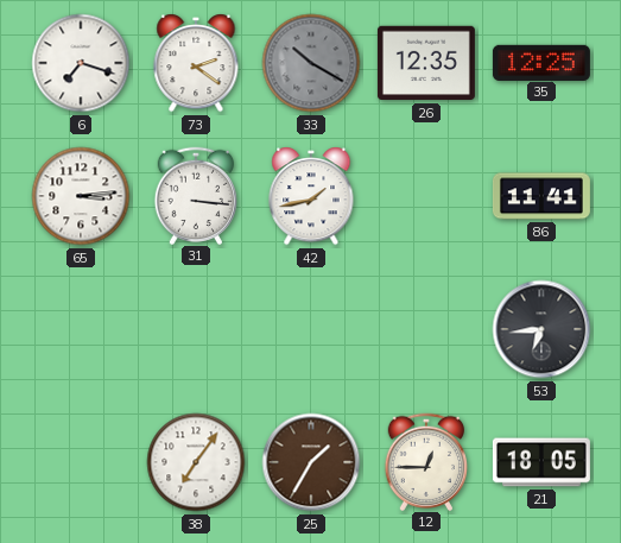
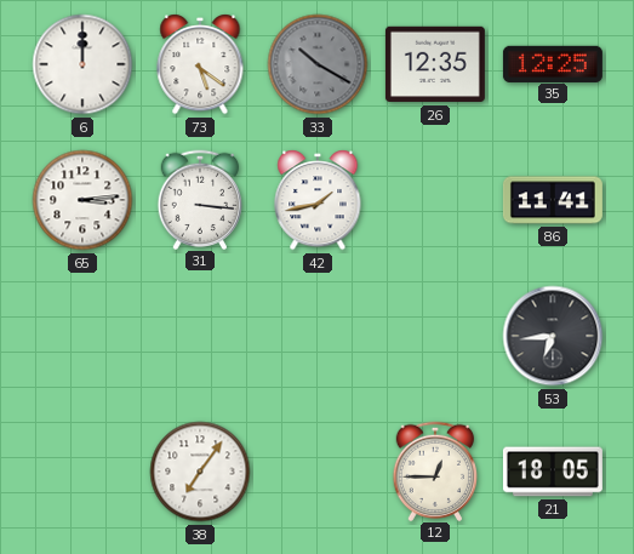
6: 7:18 -> 12:00
73: 2:21 -> 5:21
25: 1:35 -> none
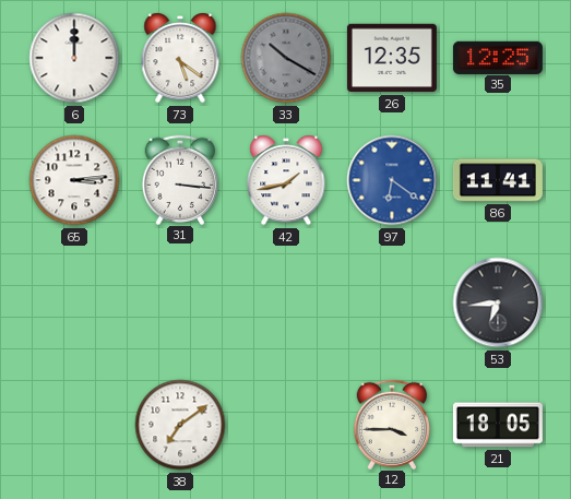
97: none -> 6:21
38: 7:06 -> 7:09
12: 12:45 -> 3:45
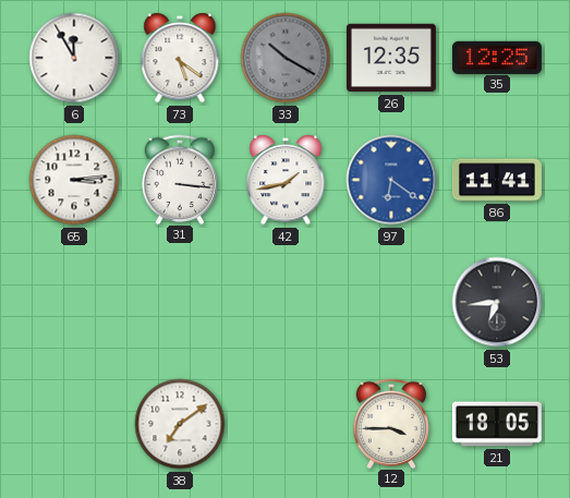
6: 12:00 -> 11:55
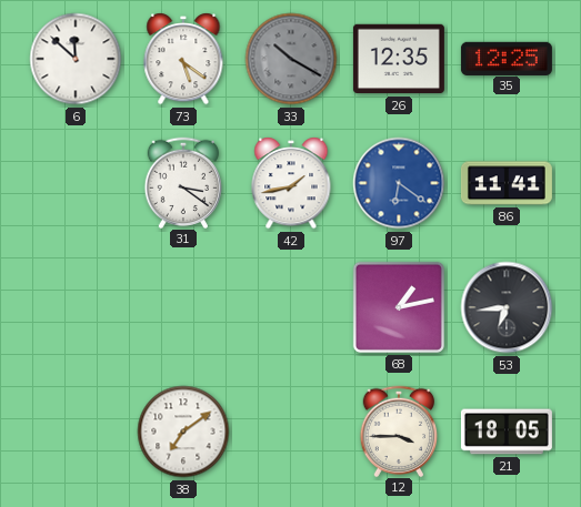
6: 11:55 -> 11:52
65: 3:14 -> none
31: 3:16 -> 3:21
68: none -> 1:13
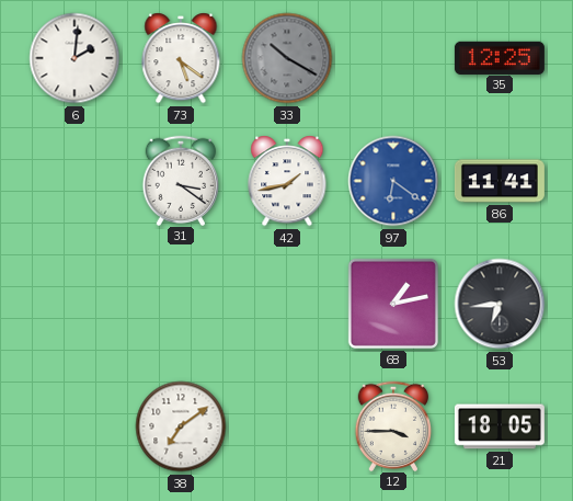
6: 11:52 -> 2:01
26: 12:35 -> none
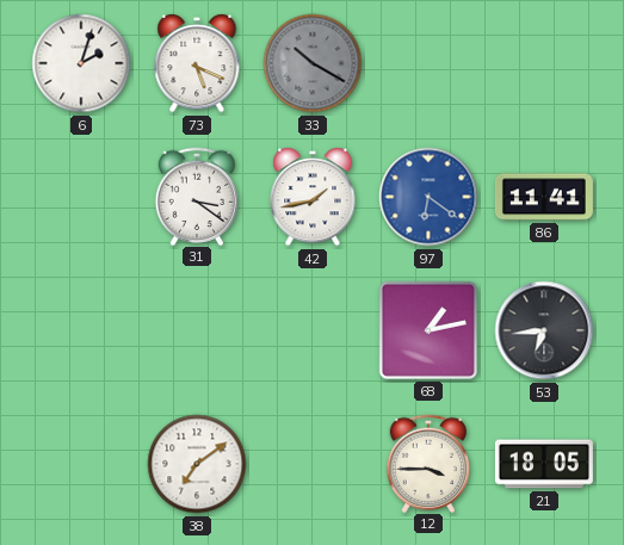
6: 2:01 -> 2:03
73: 5:21 -> 5:19
35: 12:25 -> none
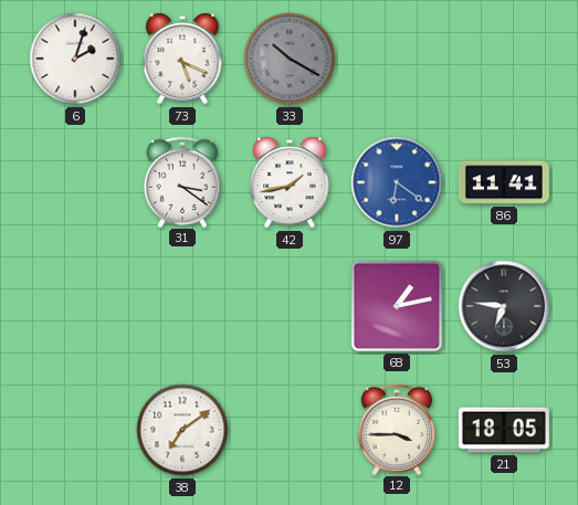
53: 6:44 -> 6:46
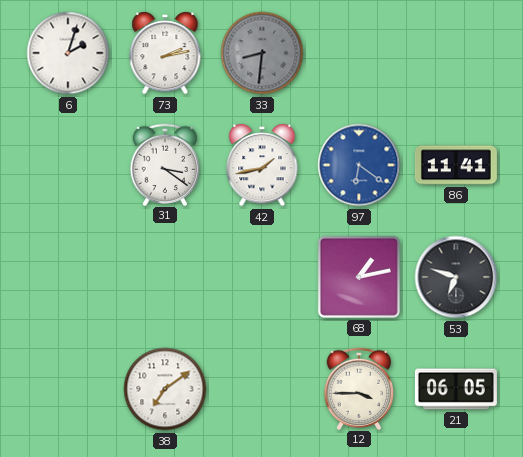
73: 5:19 -> 2:13
33: 10:20 -> 8:31
53: 6:46 -> 6:48
21: 18:05 -> 06:05
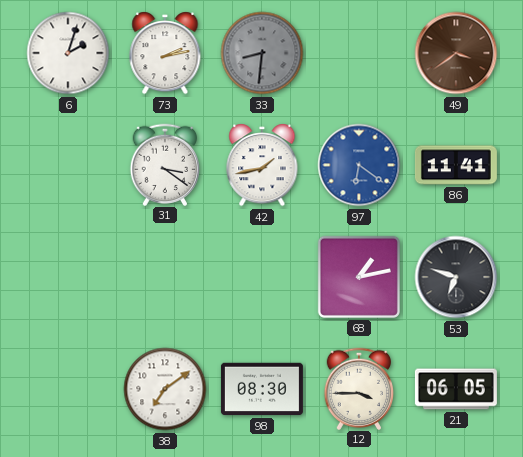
49: none -> 3:39
98: none -> 08:30
